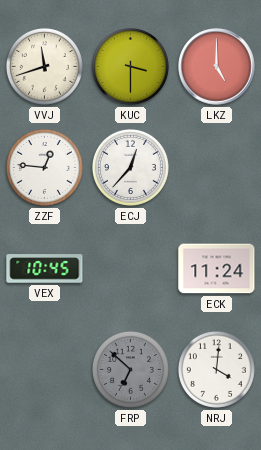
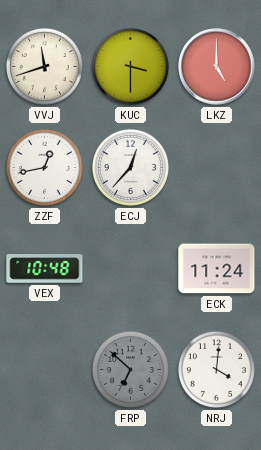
ZZF: 12:46 -> 12:43
VEX: 10:45 -> 10:48
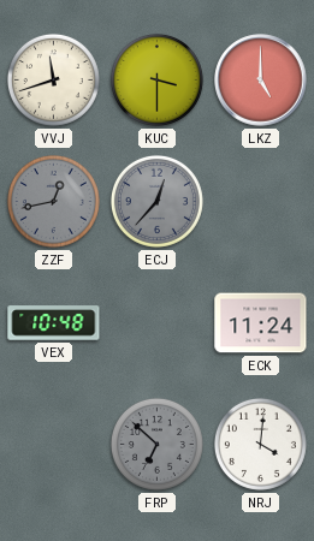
ZZF dial: white -> grey
ECJ dial: white -> grey
